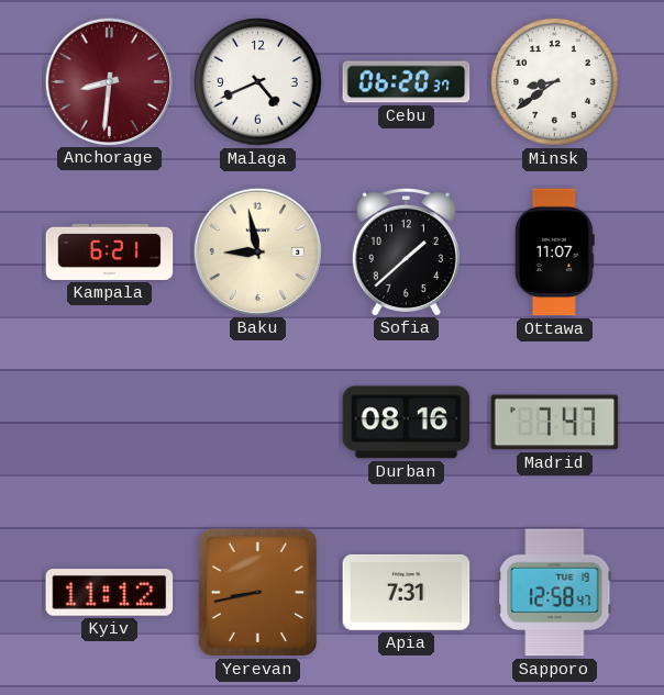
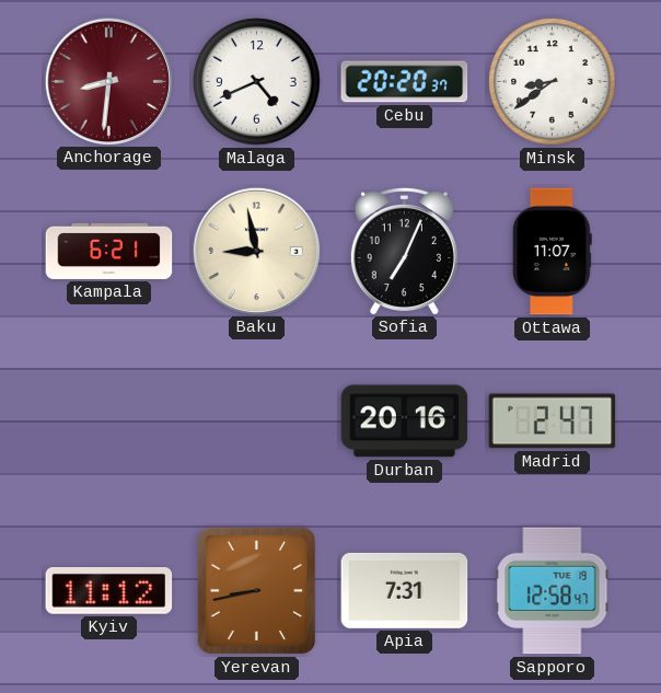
Cebu: 06:20 -> 20:20
Sofia: 1:38 -> 7:04
Durban: 08:16 -> 20:16
Madrid: 7:47 -> 2:47
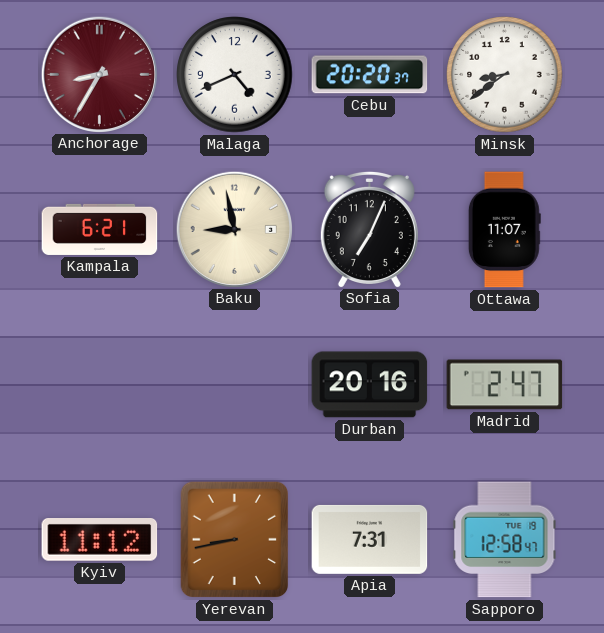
Anchorage: 8:31 -> 8:35
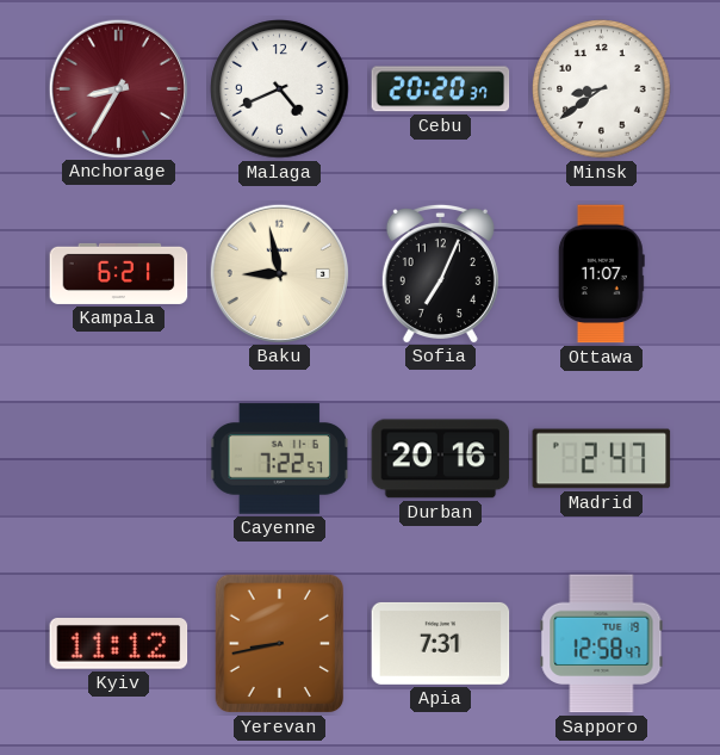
Cayenne: none -> 7:22
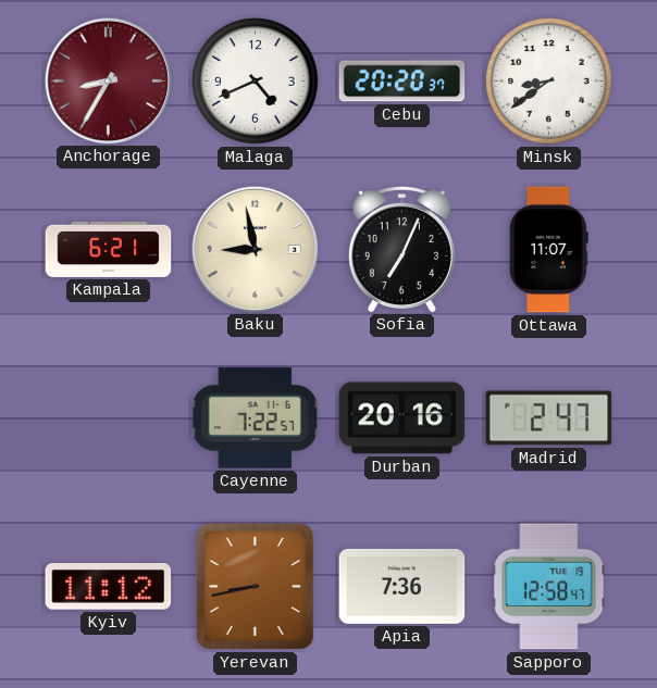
Apia: 7:31 -> 7:36
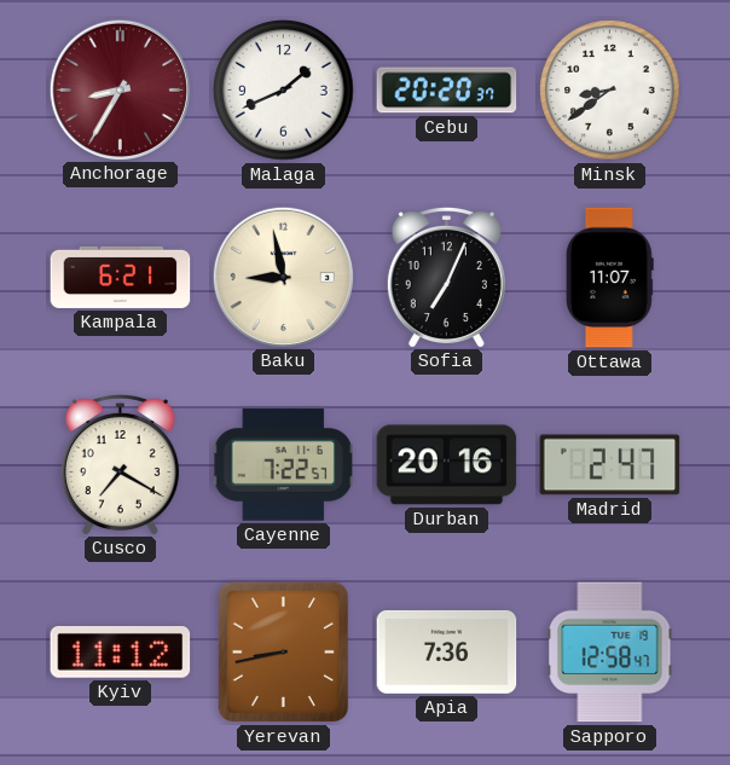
Malaga: 4:41 -> 1:41
Cusco: none -> 7:20
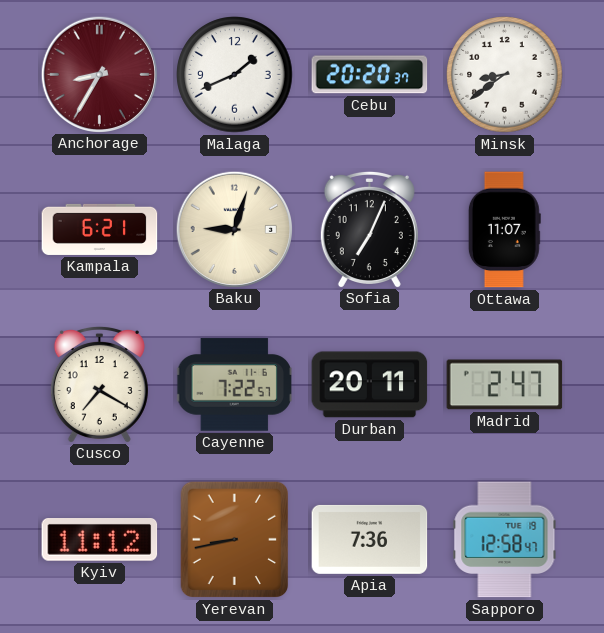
Baku: 8:58 -> 9:03
Durban: 20:16 -> 20:11
